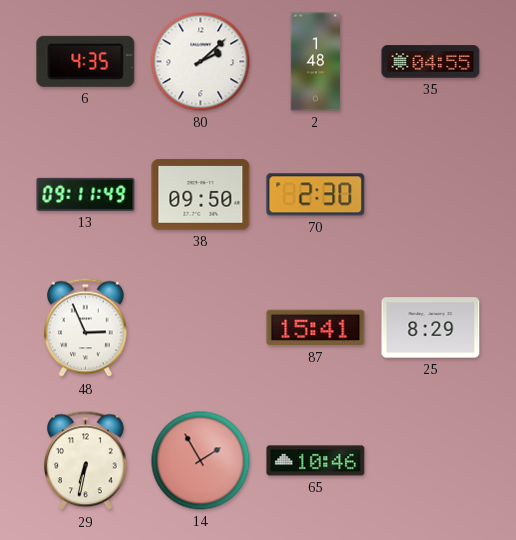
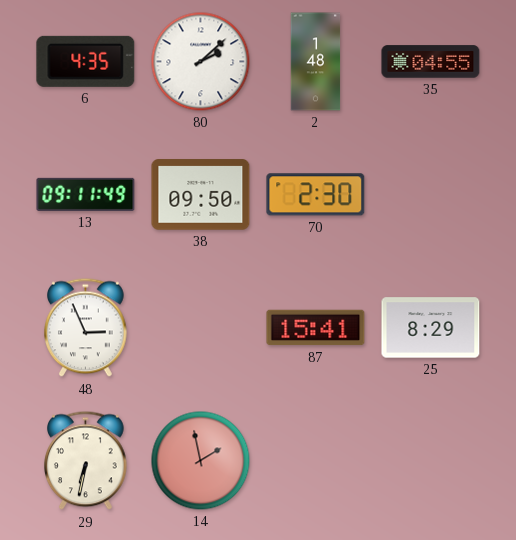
14: 1:55 -> 1:58
65: 10:46 -> none
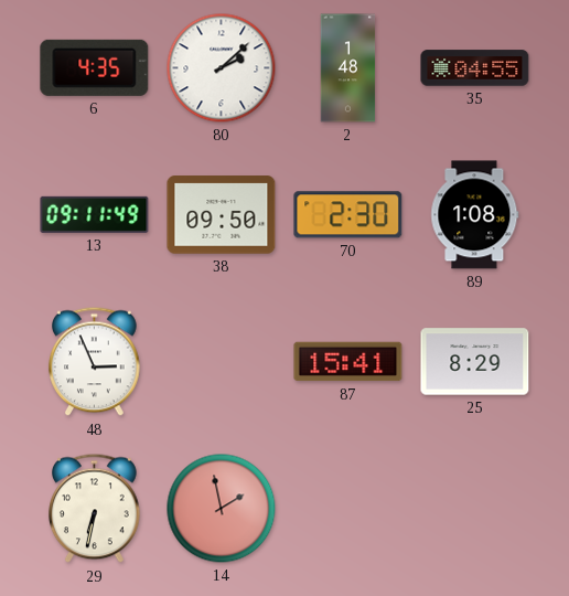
89: none -> 1:08
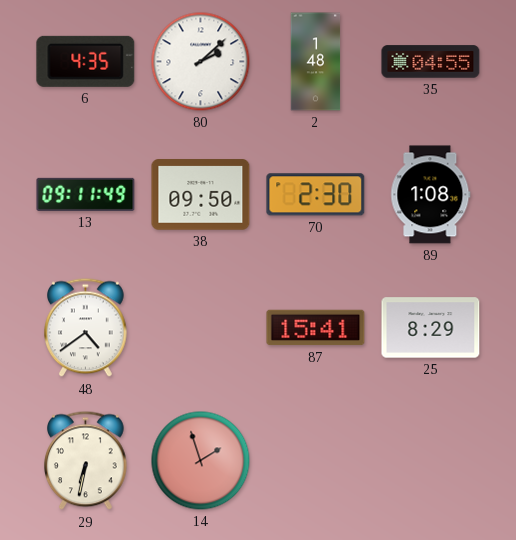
48: 2:56 -> 4:39
14: 1:58 -> 1:57
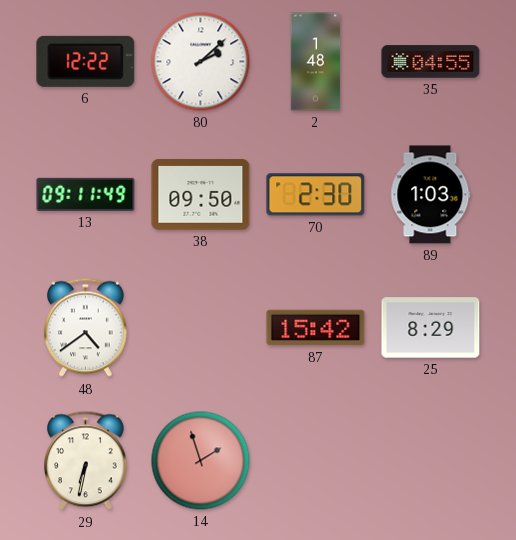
6: 4:35 -> 12:22
89: 1:08 -> 1:03
87: 15:41 -> 15:42
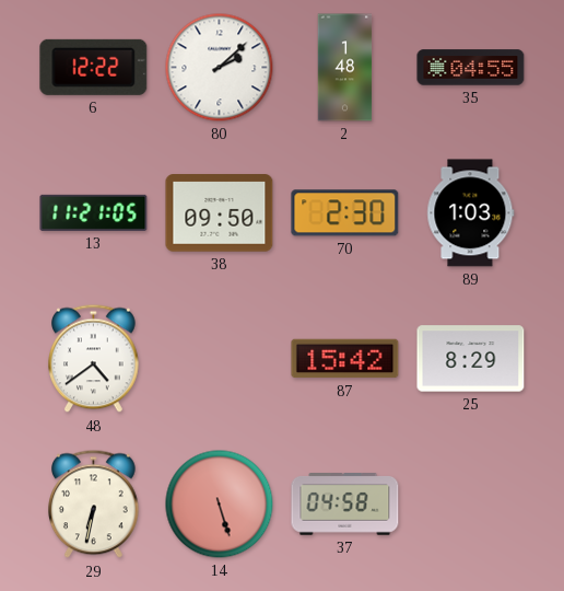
13: 09:11 -> 11:21
14: 1:57 -> 5:27
37: none -> 04:58
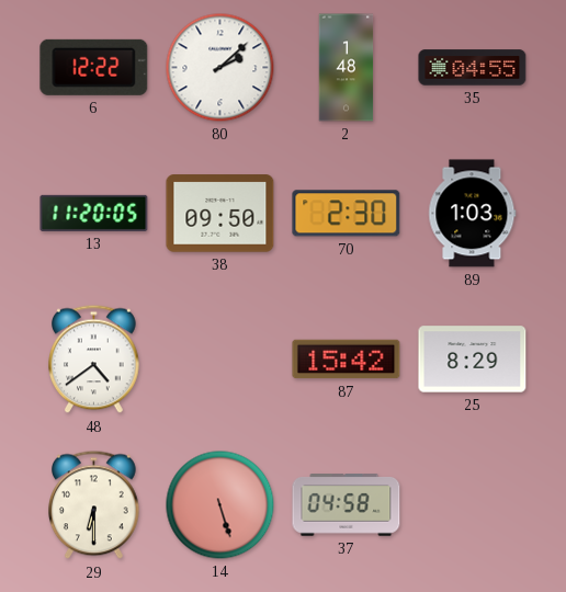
13: 11:21 -> 11:20
29: 6:32 -> 6:30
